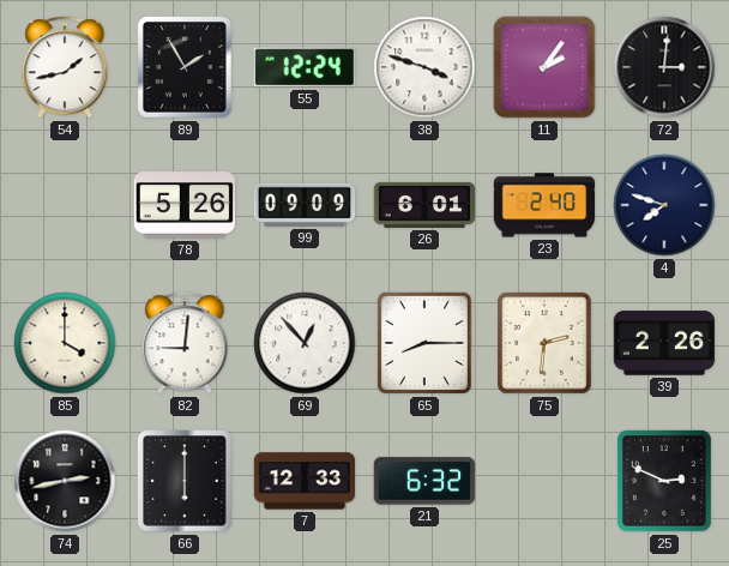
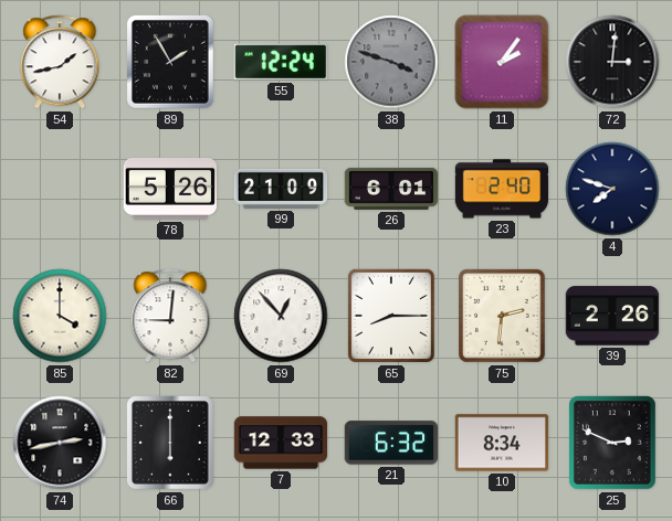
38 dial: white -> grey
99: 09:09 -> 21:09
10: none -> 8:34
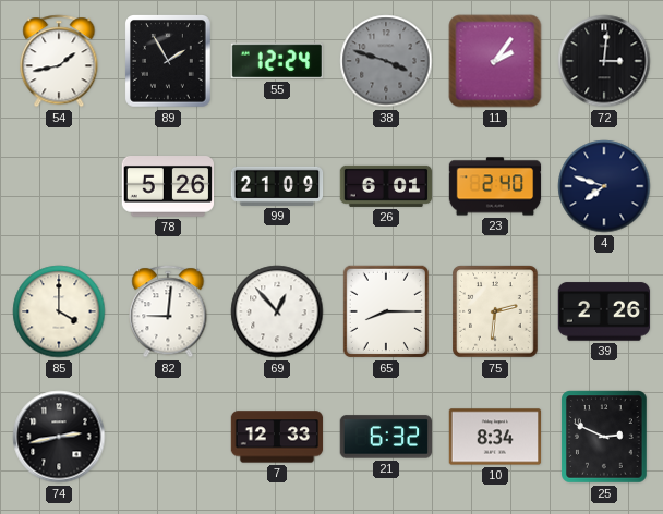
66: 6:00 -> none
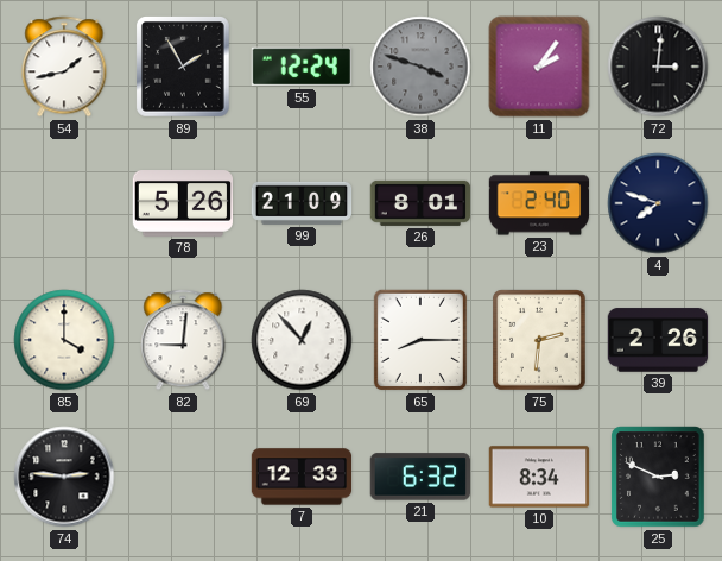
26: 6:01 -> 8:01
74: 2:43 -> 2:46
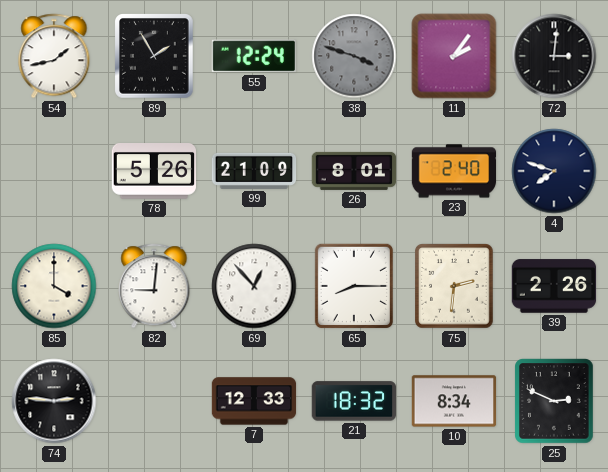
21: 6:32 -> 18:32
